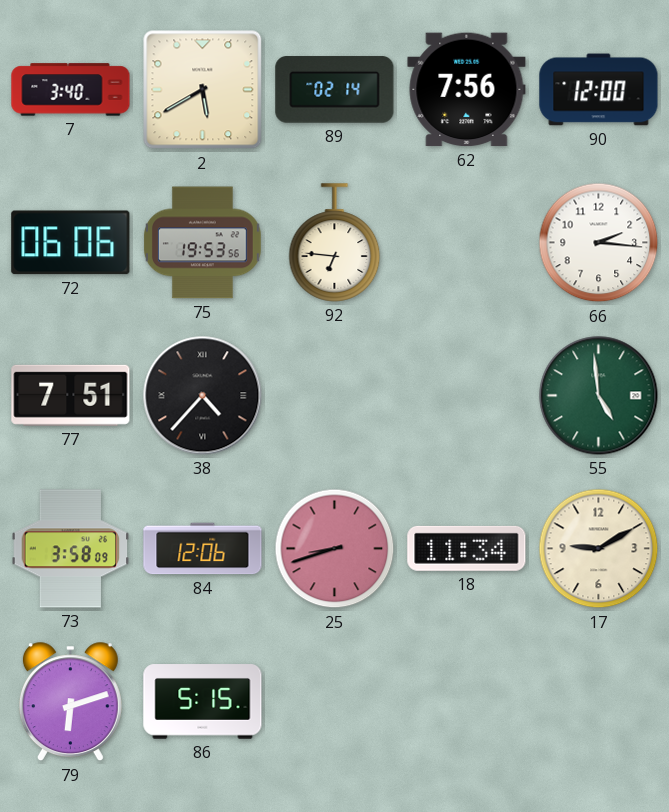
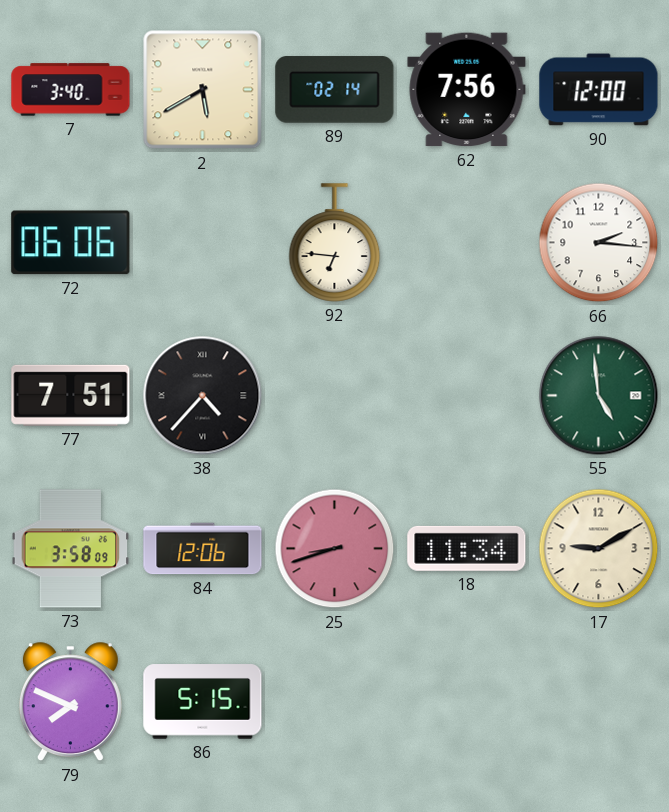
75: 19:53 -> none
79: 6:12 -> 7:49
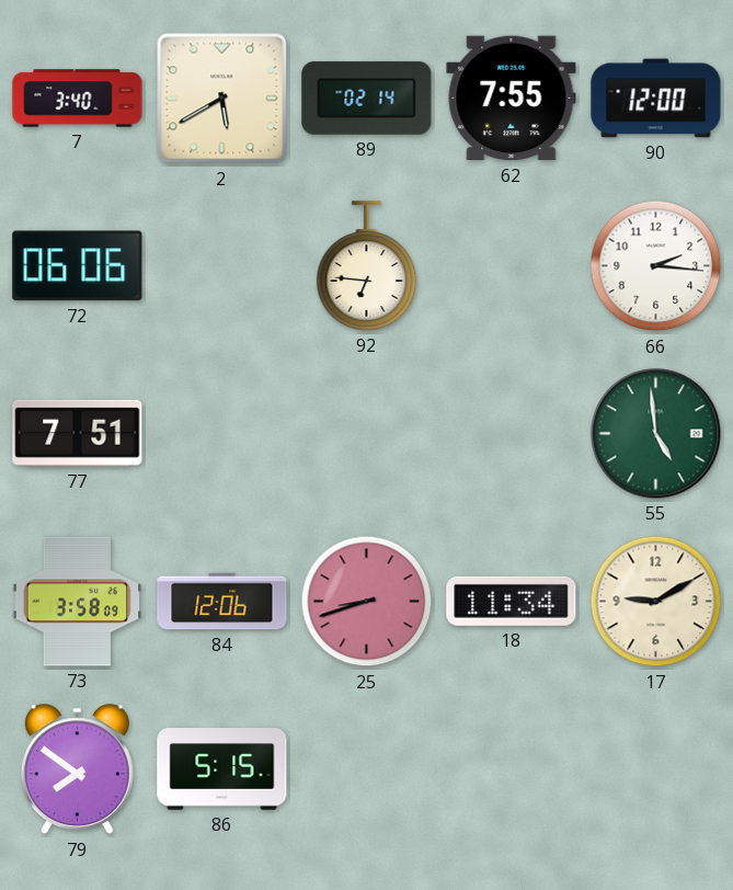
62: 7:56 -> 7:55
38: 4:37 -> none
79: 7:49 -> 7:51
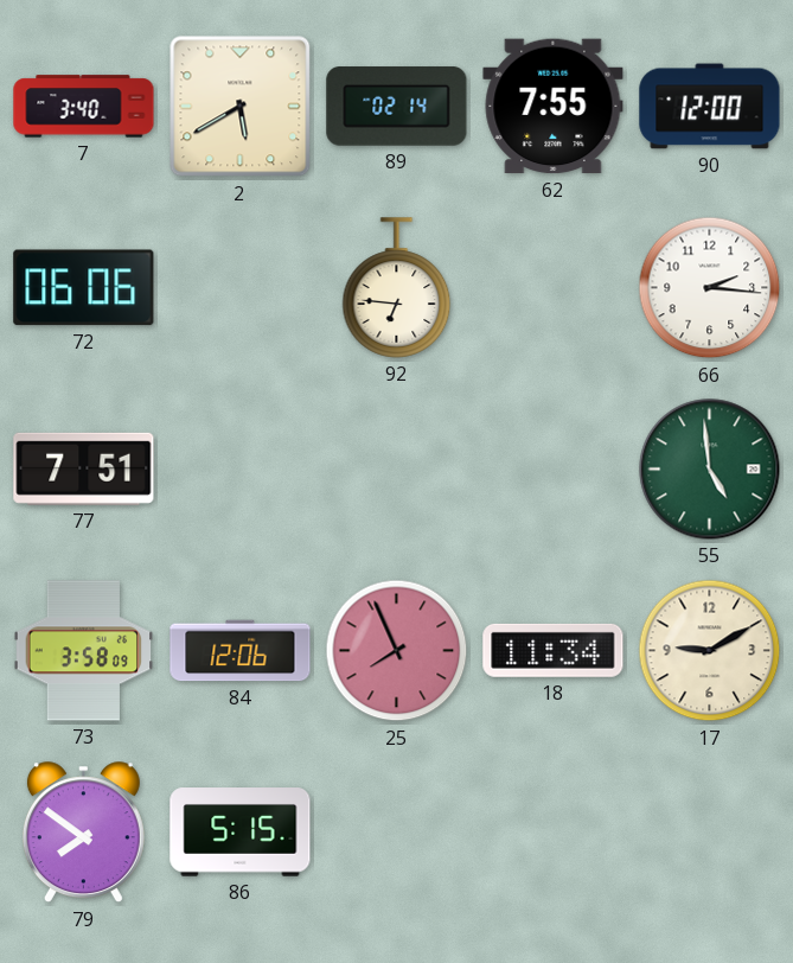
25: 8:42 -> 7:56
